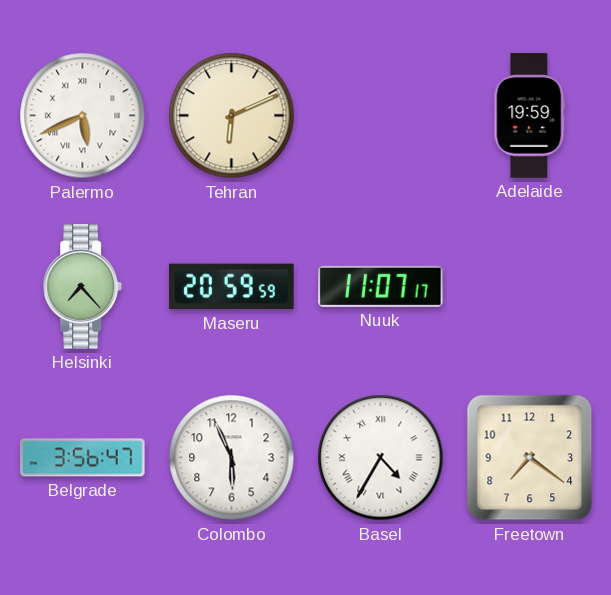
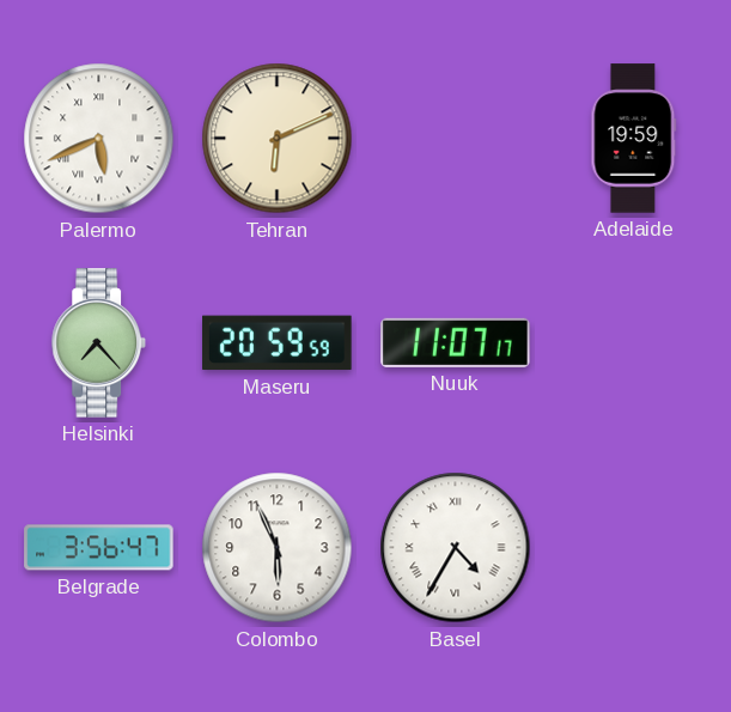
Freetown: 7:21 -> none
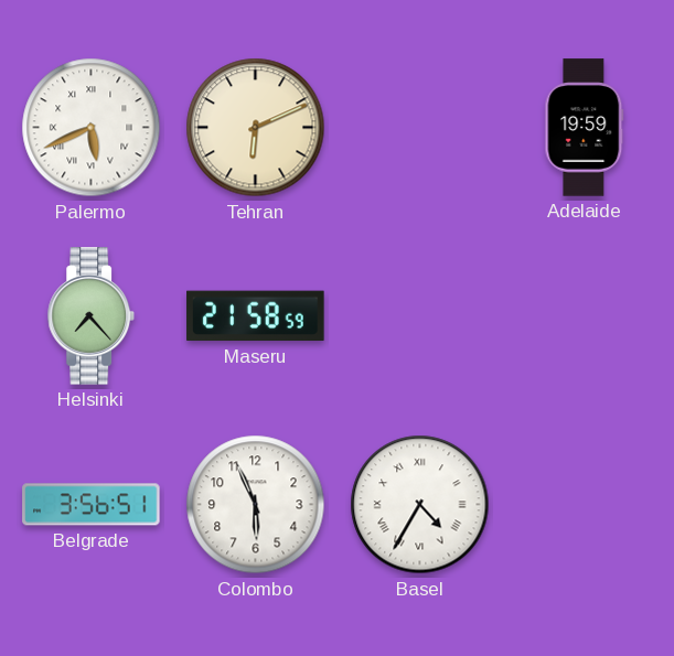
Maseru: 20:59 -> 21:58
Nuuk: 11:07 -> none
Belgrade: 3:56:47 -> 3:56:51
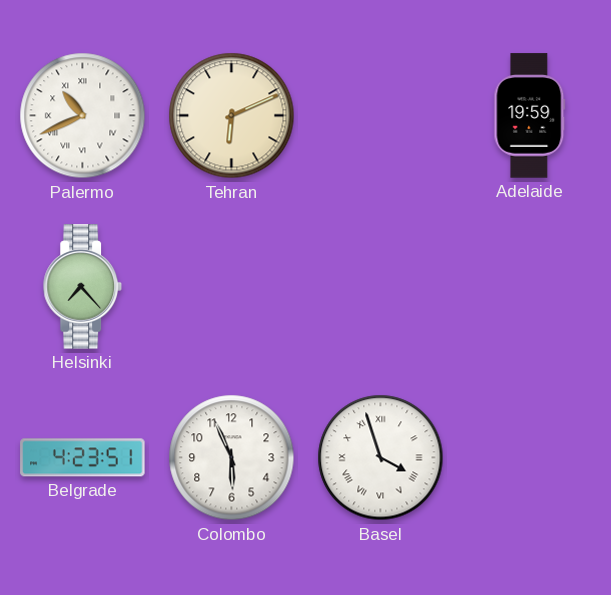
Palermo: 5:41 -> 10:41
Maseru: 21:58 -> none
Belgrade: 3:56 -> 4:23
Basel: 4:35 -> 3:57
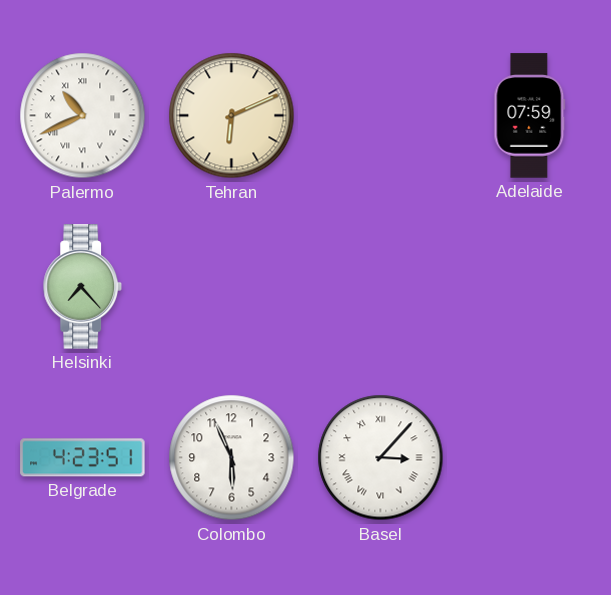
Adelaide: 19:59 -> 07:59
Basel: 3:57 -> 3:07
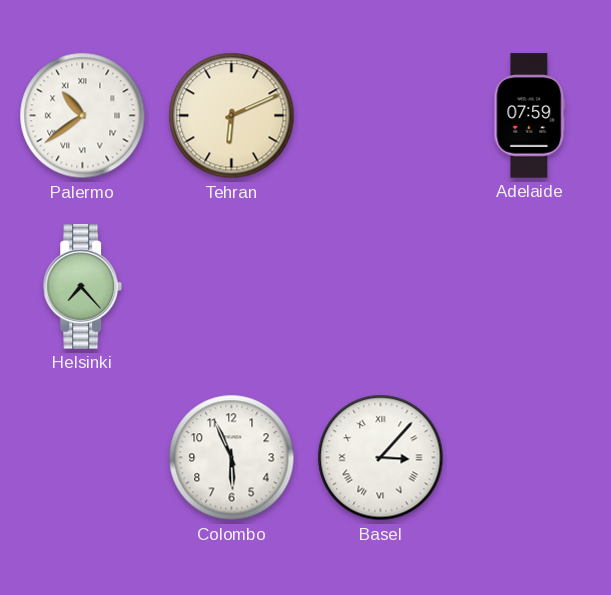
Palermo: 10:41 -> 10:39
Belgrade: 4:23 -> none
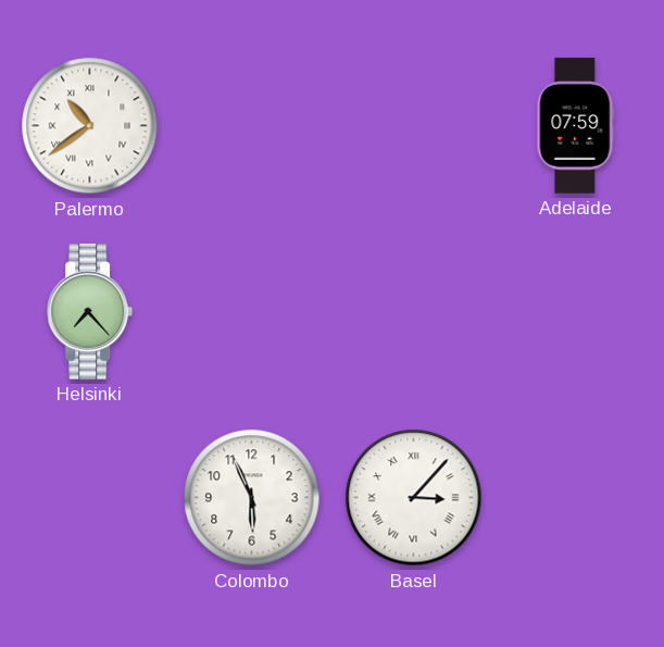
Tehran: 6:11 -> none
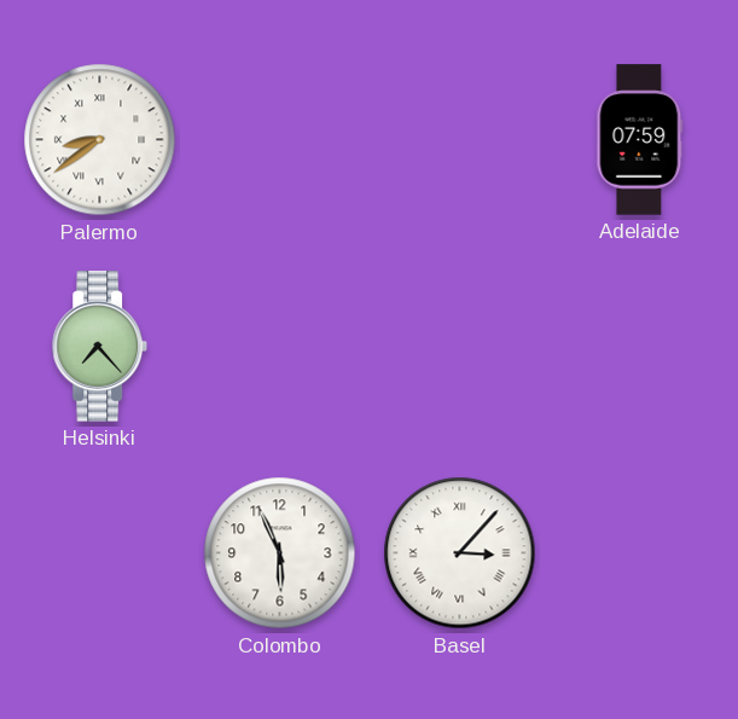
Palermo: 10:39 -> 8:39
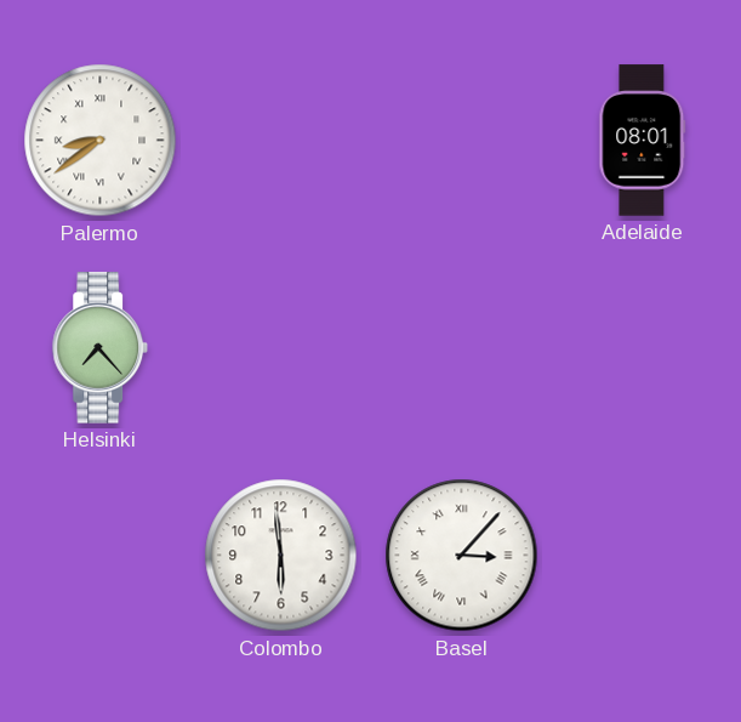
Adelaide: 07:59 -> 08:01
Colombo: 5:56 -> 5:59
